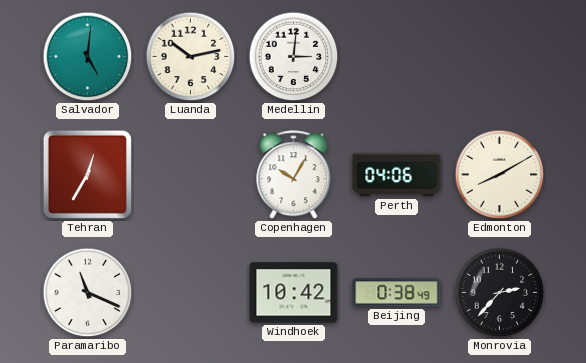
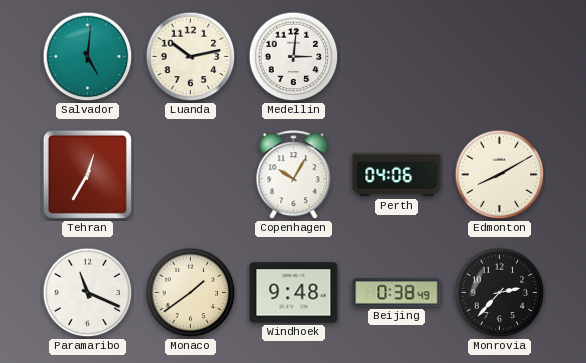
Monaco: none -> 1:39
Windhoek: 10:42 -> 9:48
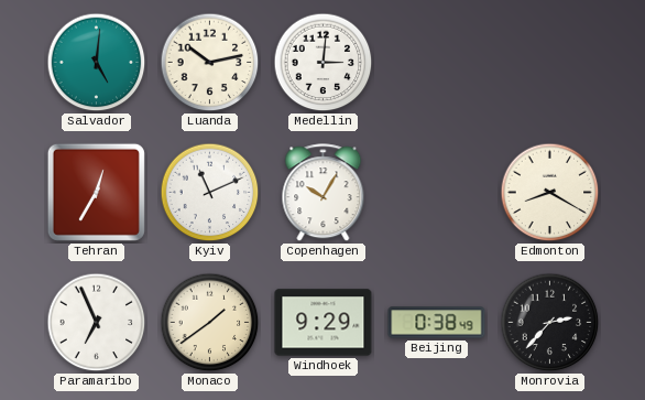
Kyiv: none -> 11:11
Perth: 04:06 -> none
Edmonton: 8:10 -> 8:20
Paramaribo: 11:19 -> 6:56
Windhoek: 9:48 -> 9:29
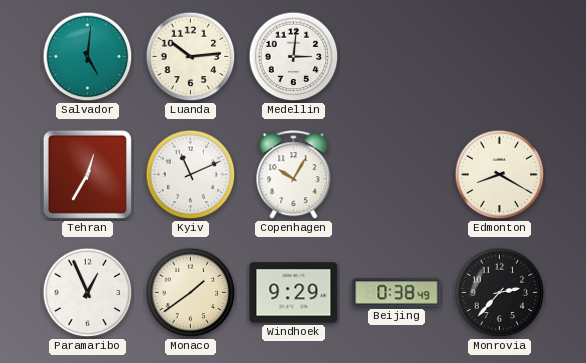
Luanda: 10:13 -> 10:14
Paramaribo: 6:56 -> 12:56
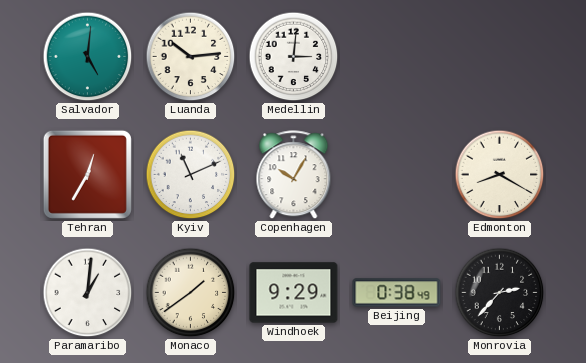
Paramaribo: 12:56 -> 1:01
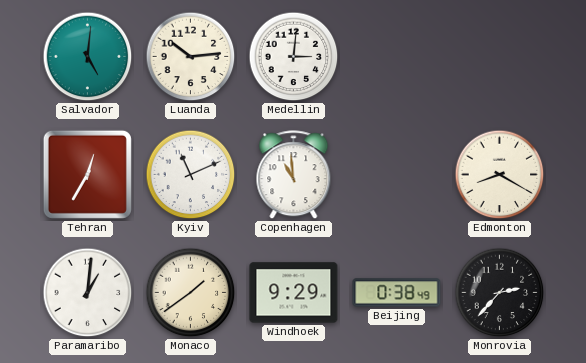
Copenhagen: 10:05 -> 10:59
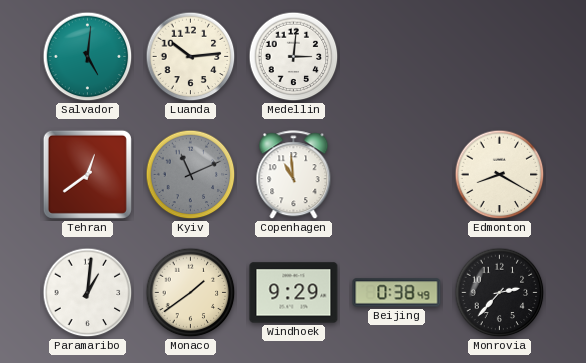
Tehran: 12:35 -> 12:39
Kyiv dial: white -> grey
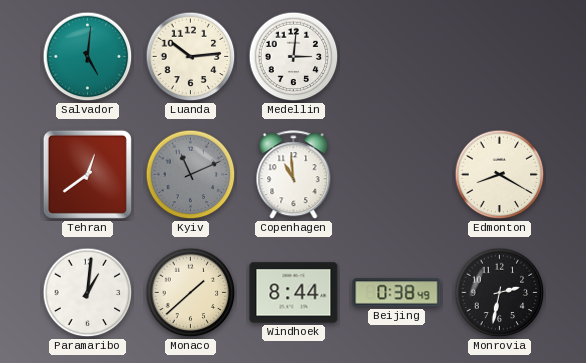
Monaco: 1:39 -> 1:38
Windhoek: 9:29 -> 8:44
Monrovia: 2:37 -> 2:32
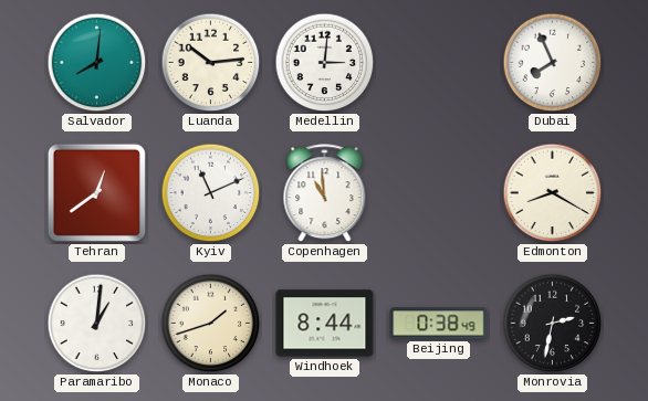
Salvador: 5:01 -> 8:01
Dubai: none -> 7:56
Kyiv dial: grey -> white
Monaco: 1:38 -> 1:42
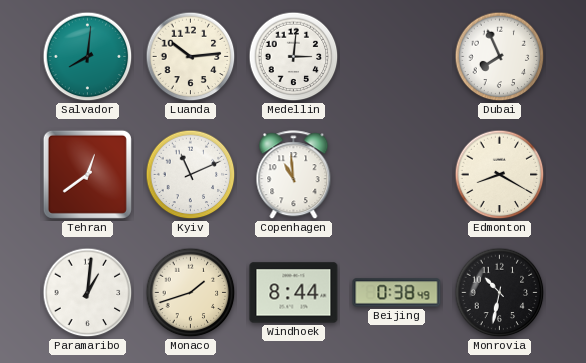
Monrovia: 2:32 -> 10:32
